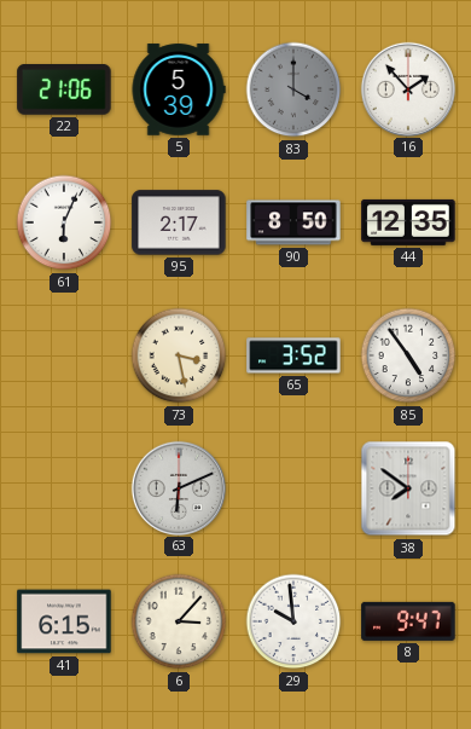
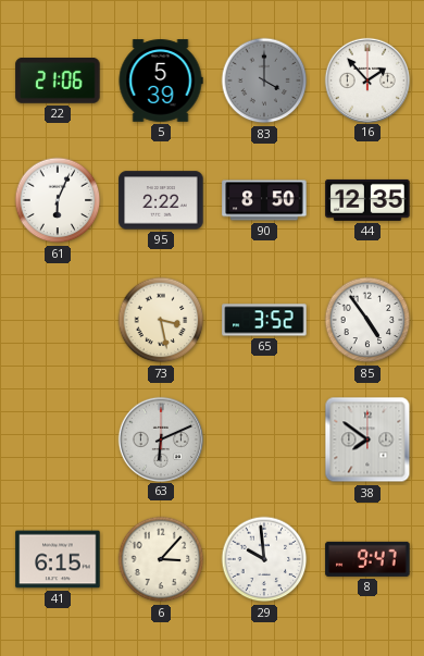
95: 2:17 -> 2:22
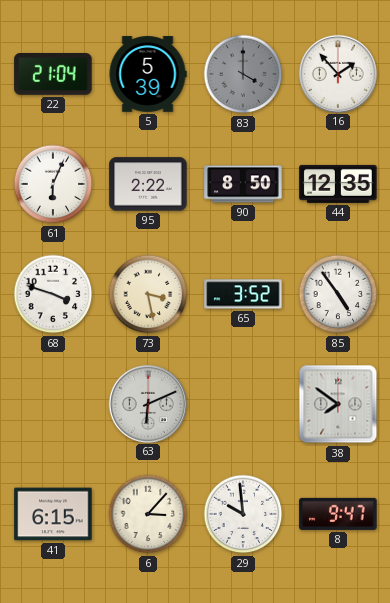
22: 21:06 -> 21:04
68: none -> 3:48
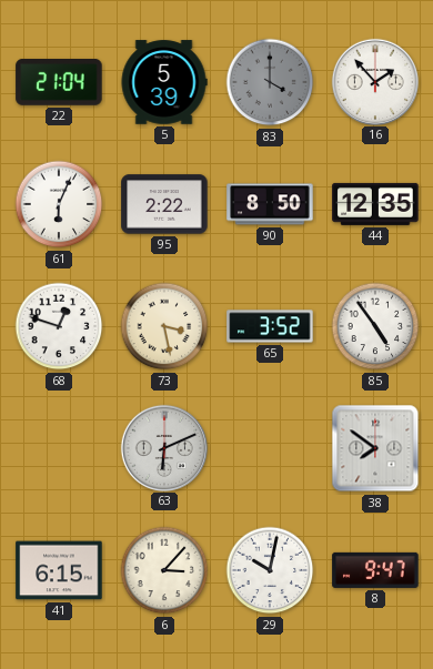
68: 3:48 -> 12:48
29: 9:59 -> 10:02
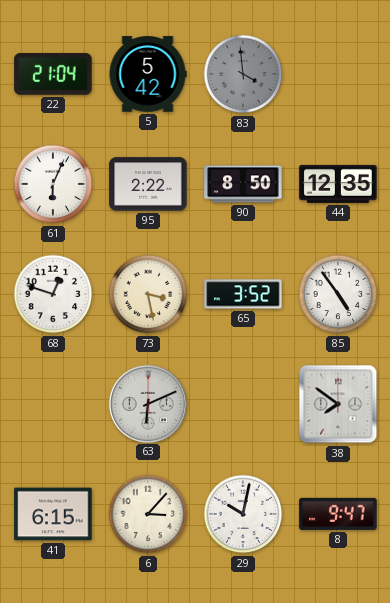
5: 5:39 -> 5:42
83: 4:00 -> 3:59
16: 1:53 -> none
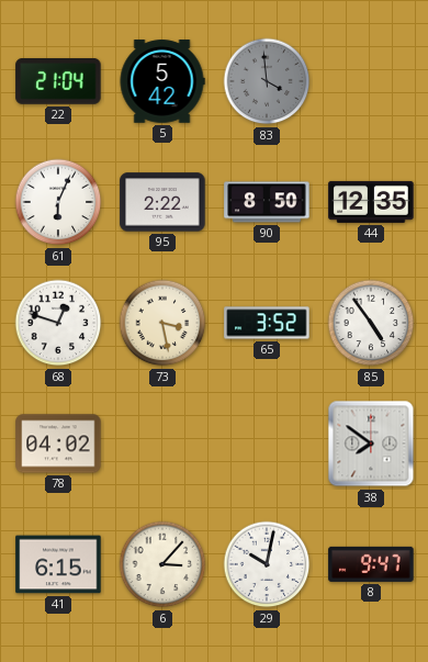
78: none -> 04:02
63: 6:11 -> none
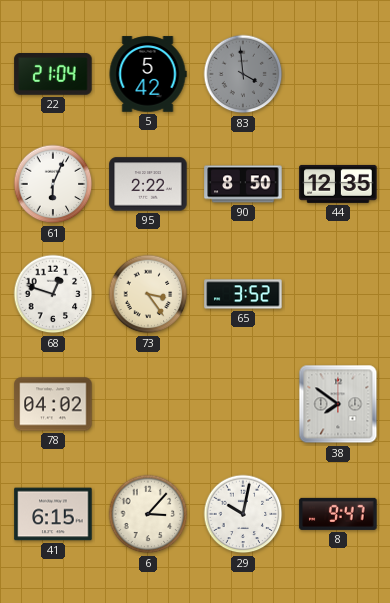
73: 3:28 -> 3:24
85: 4:54 -> none
